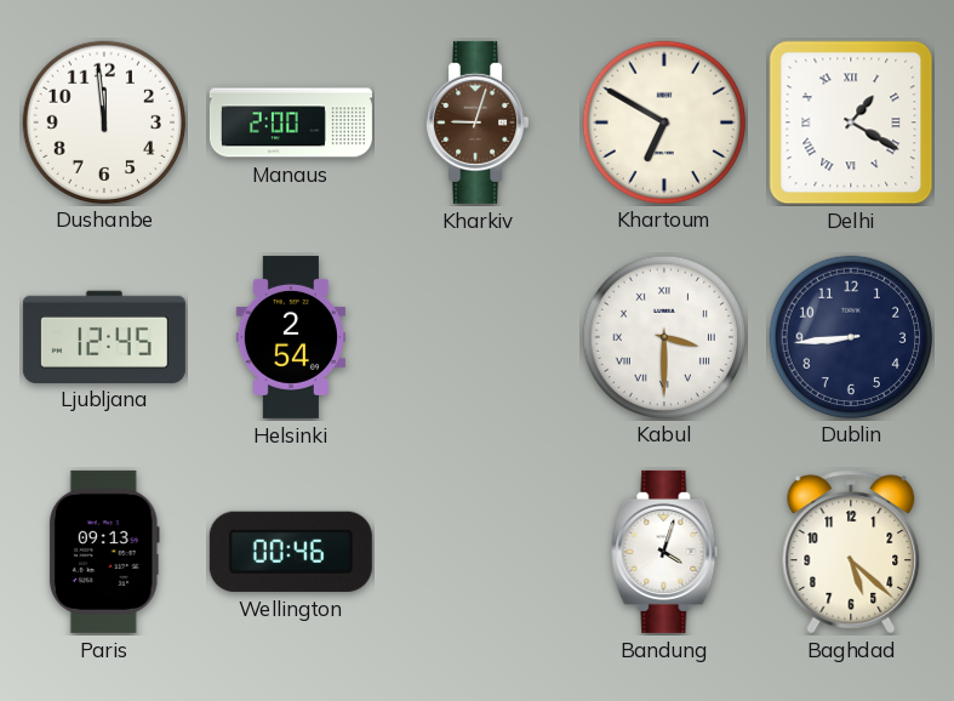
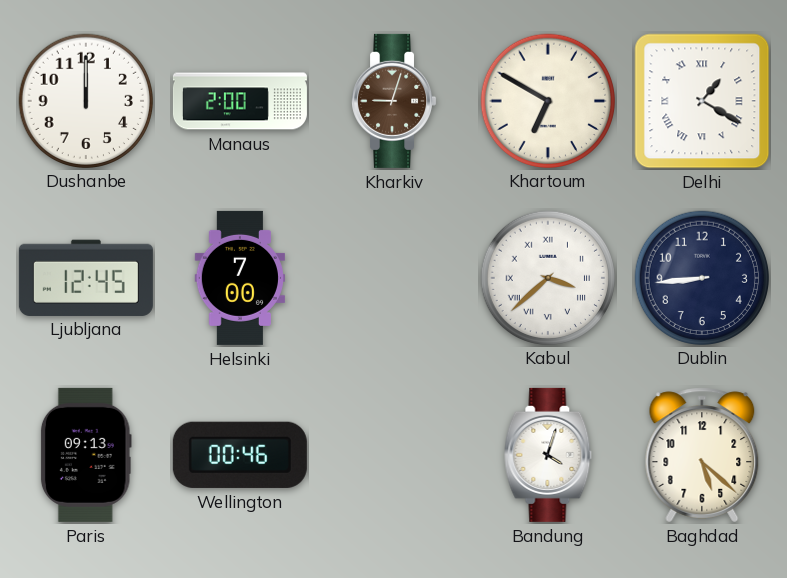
Dushanbe: 11:59 -> 12:00
Helsinki: 2:54 -> 7:00
Kabul: 3:30 -> 3:38
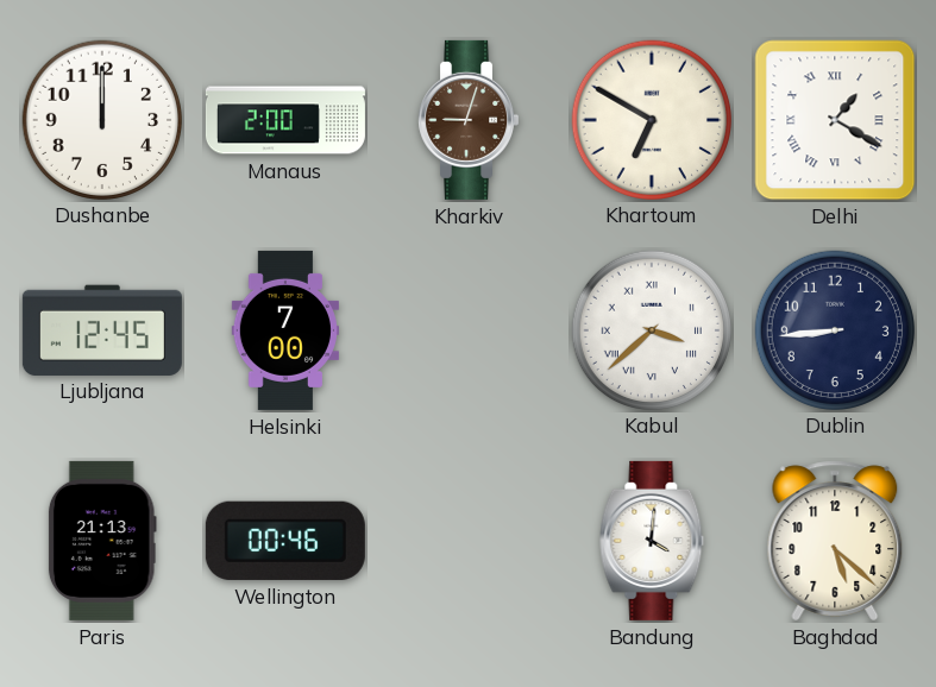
Paris: 09:13 -> 21:13
Bandung: 4:03 -> 4:01
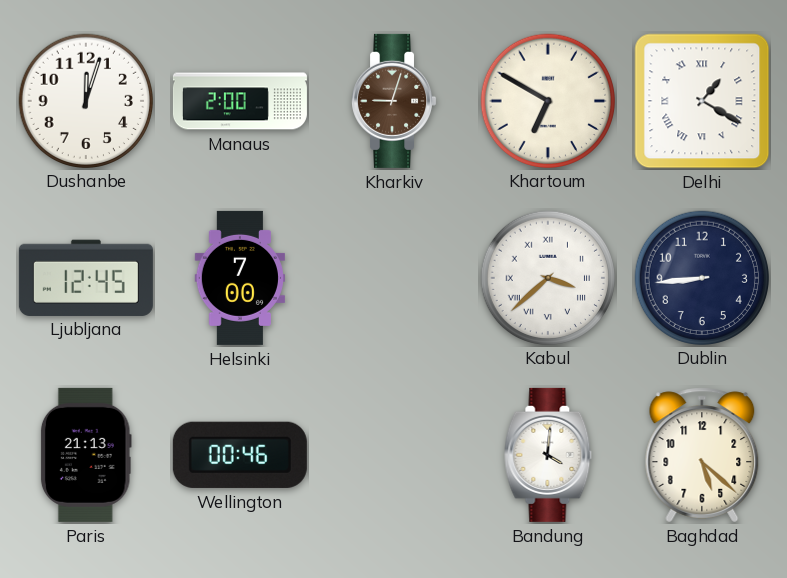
Dushanbe: 12:00 -> 12:03
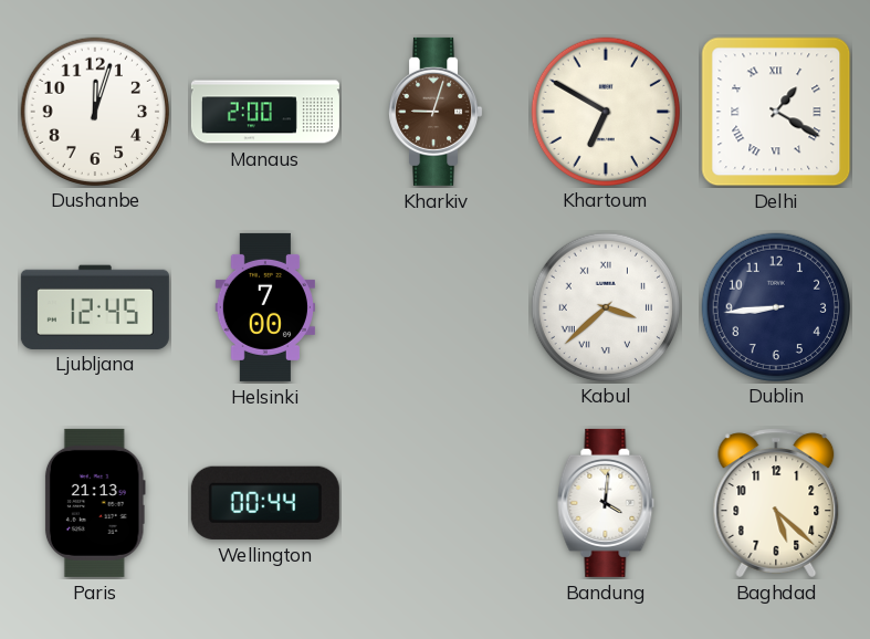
Wellington: 00:46 -> 00:44
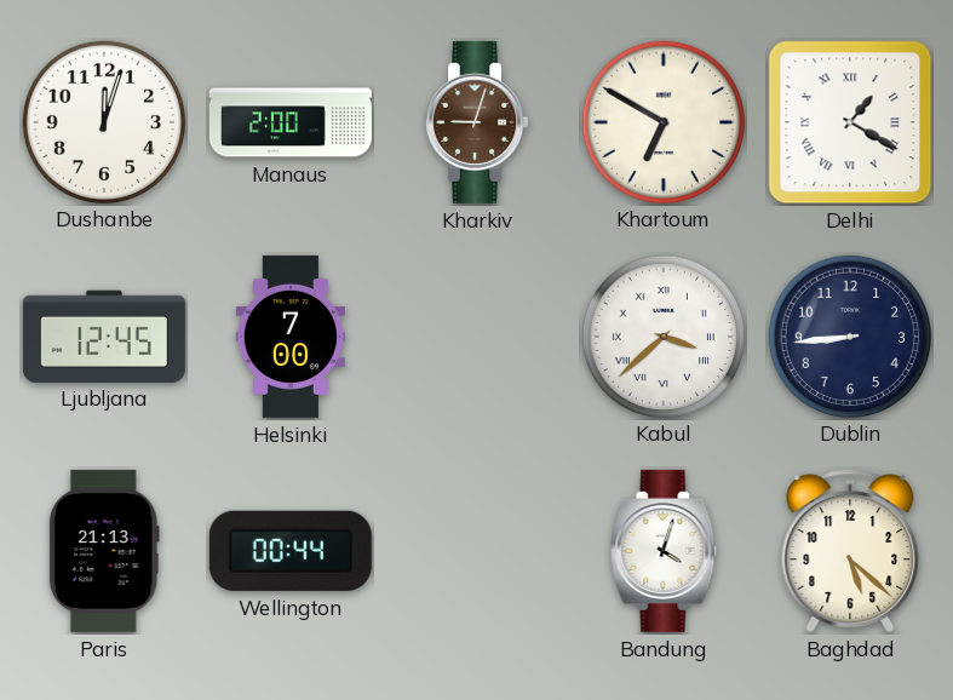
Bandung: 4:01 -> 4:03
